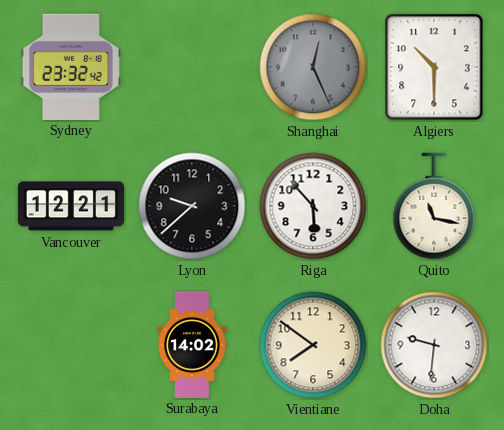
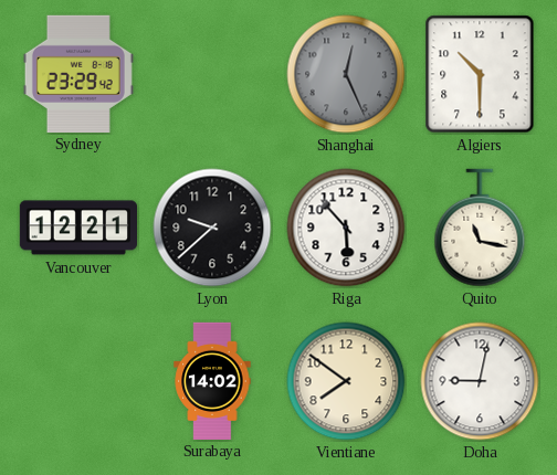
Sydney: 23:32 -> 23:29
Doha: 9:31 -> 9:02
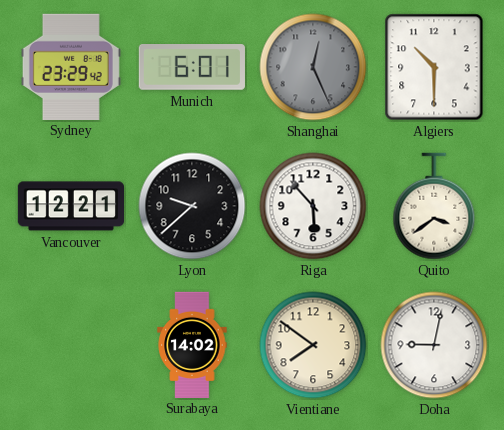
Munich: none -> 6:01
Quito: 11:17 -> 3:39
